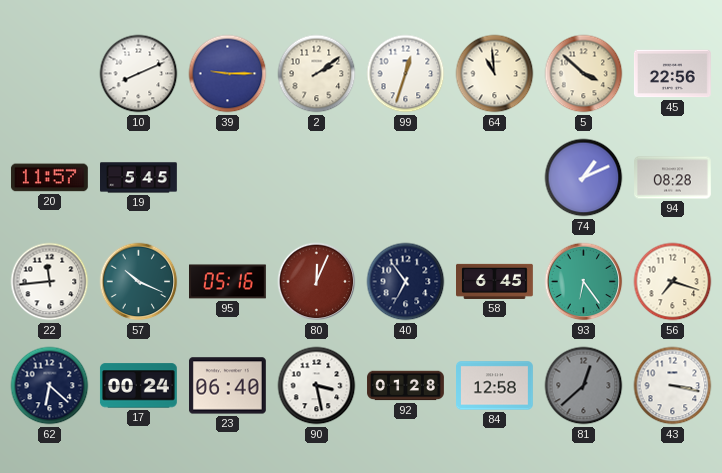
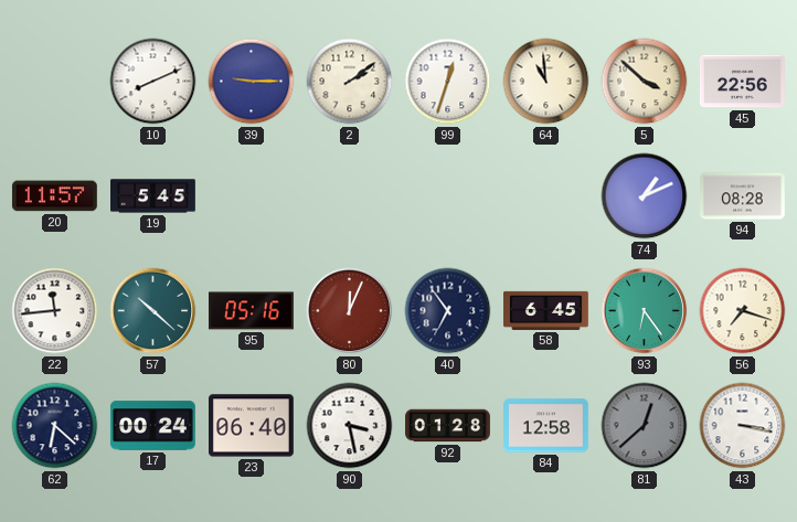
57: 10:19 -> 10:22
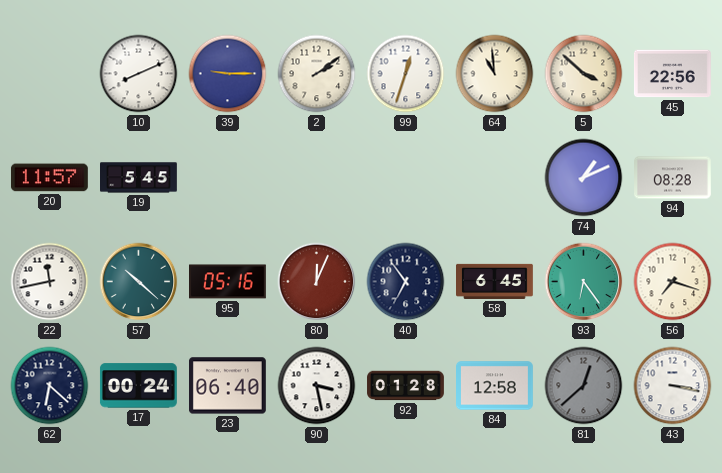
22: 11:44 -> 11:43
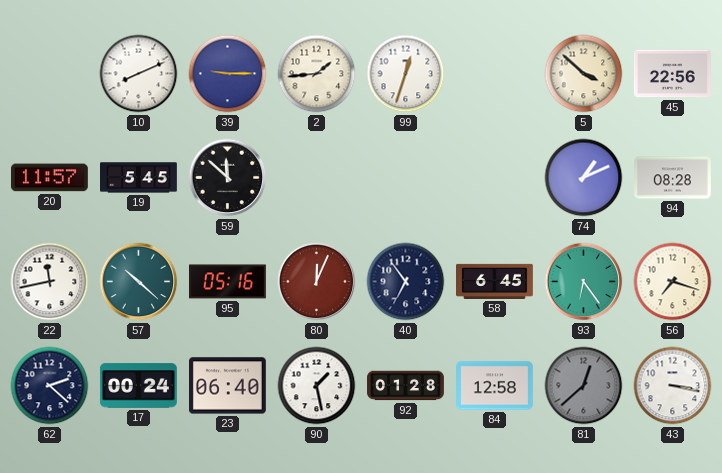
2: 2:09 -> 1:44
64: 10:59 -> none
59: none -> 11:52
62: 6:22 -> 2:22
90: 3:28 -> 1:28
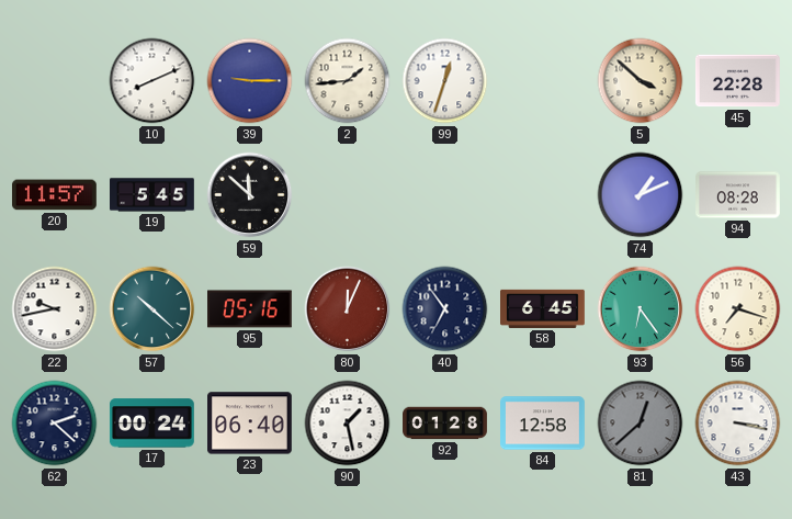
45: 22:56 -> 22:28
22: 11:43 -> 9:43
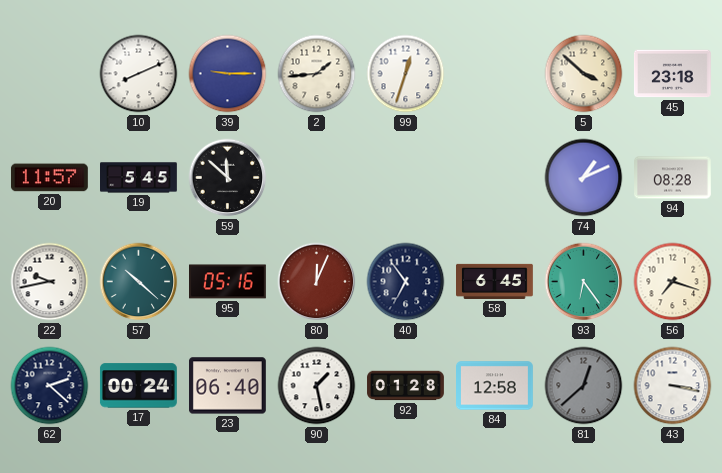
45: 22:28 -> 23:18
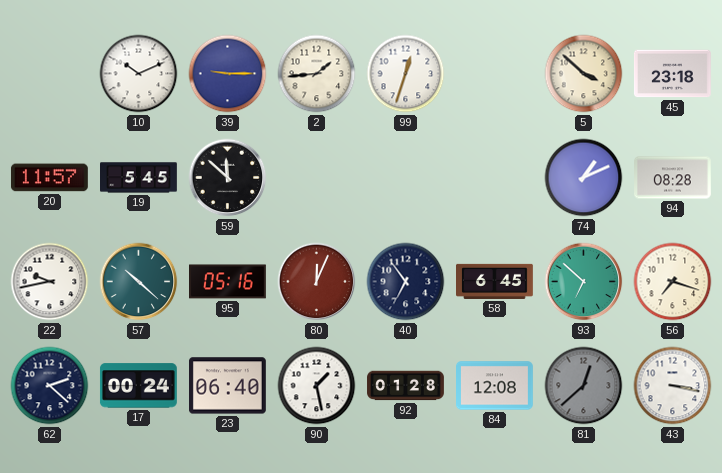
10: 8:11 -> 10:11
93: 6:24 -> 6:52
84: 12:58 -> 12:08
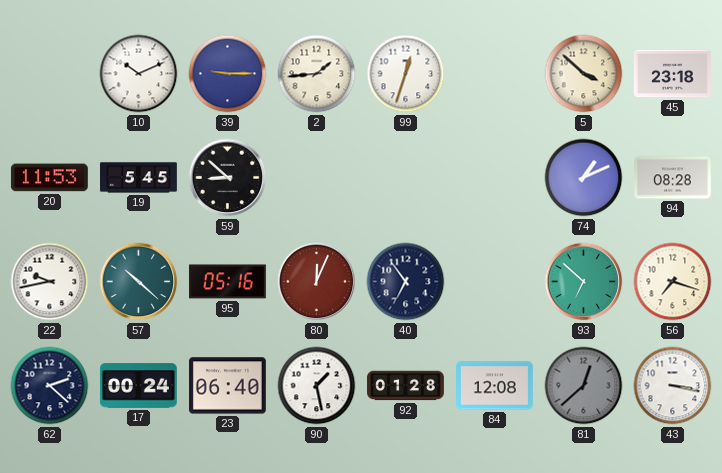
20: 11:57 -> 11:53
59: 11:52 -> 8:52
58: 6:45 -> none
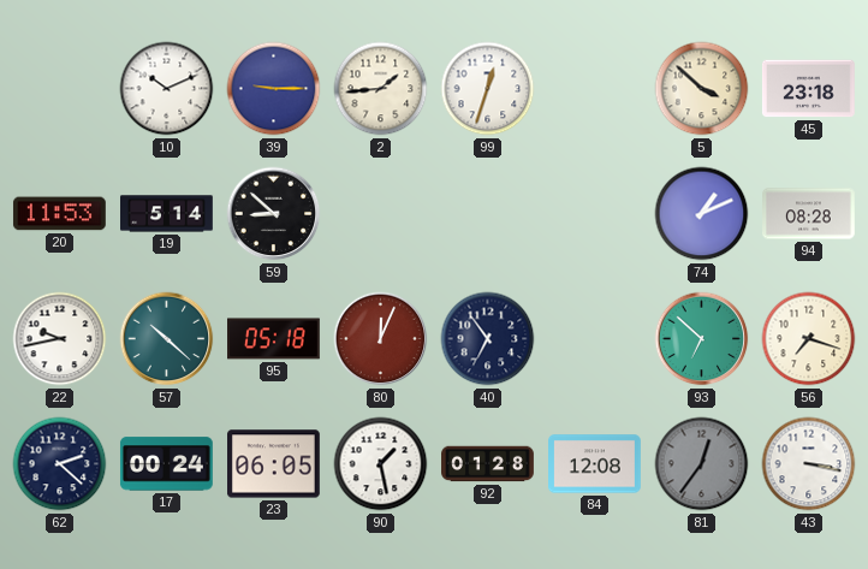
19: 5:45 -> 5:14
95: 05:16 -> 05:18
23: 06:40 -> 06:05
81: 12:38 -> 12:36
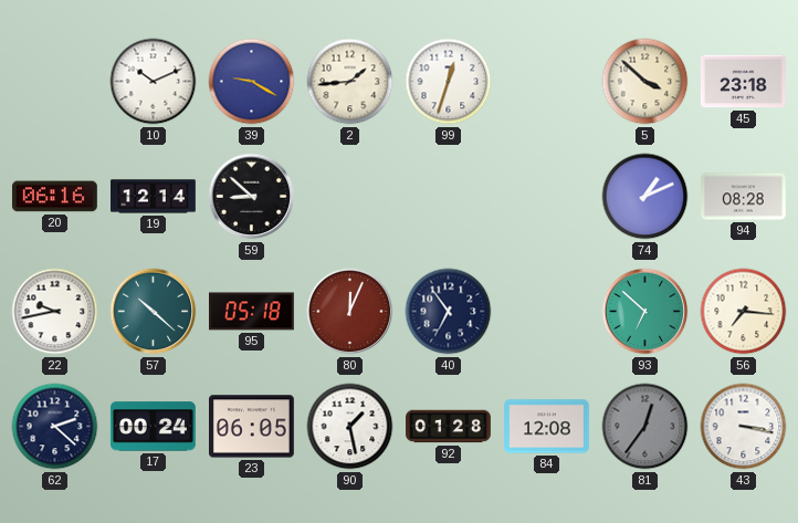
39: 9:15 -> 9:20
20: 11:53 -> 06:16
19: 5:14 -> 12:14
56: 7:18 -> 7:16
